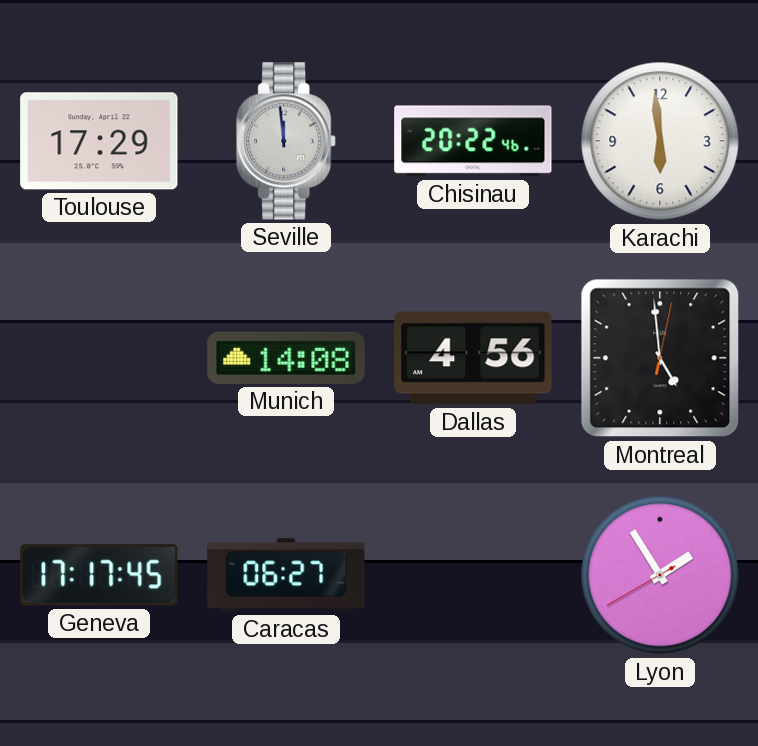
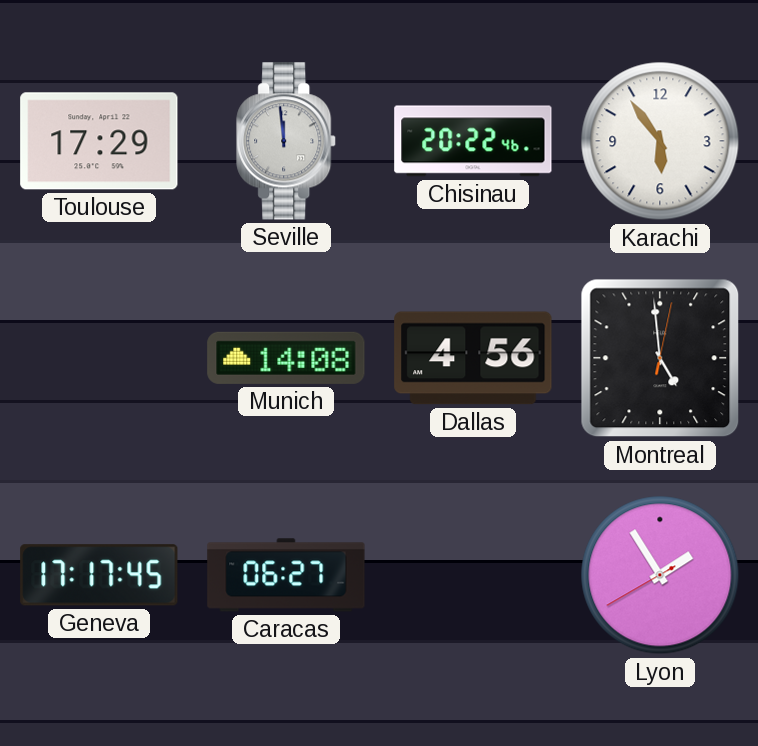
Karachi: 5:59 -> 5:54
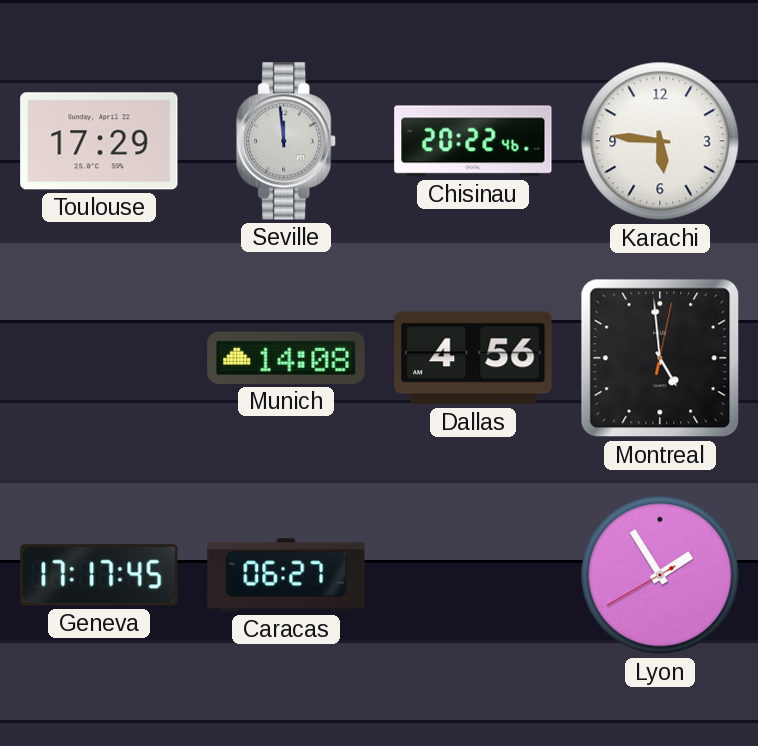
Karachi: 5:54 -> 5:46
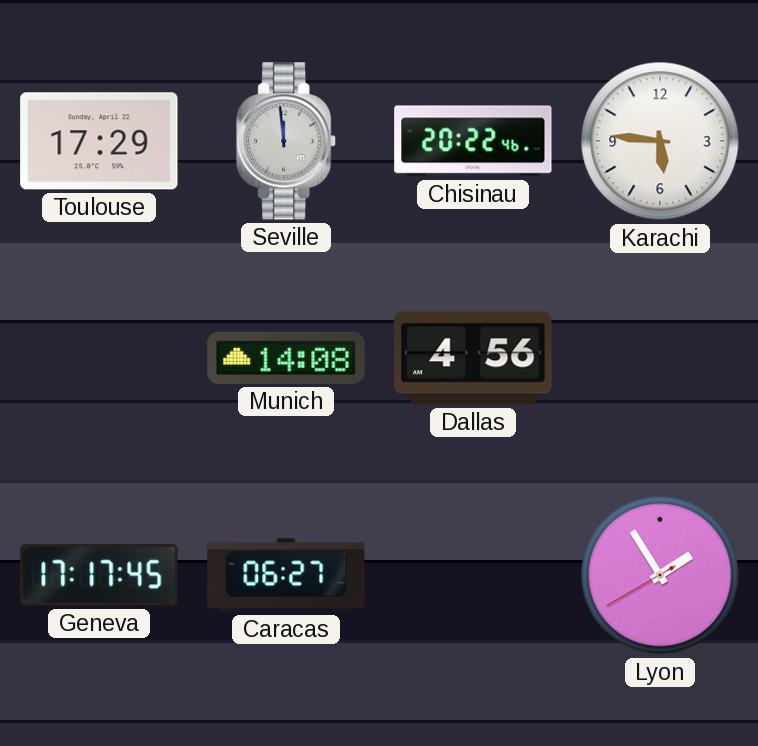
Montreal: 4:59 -> none
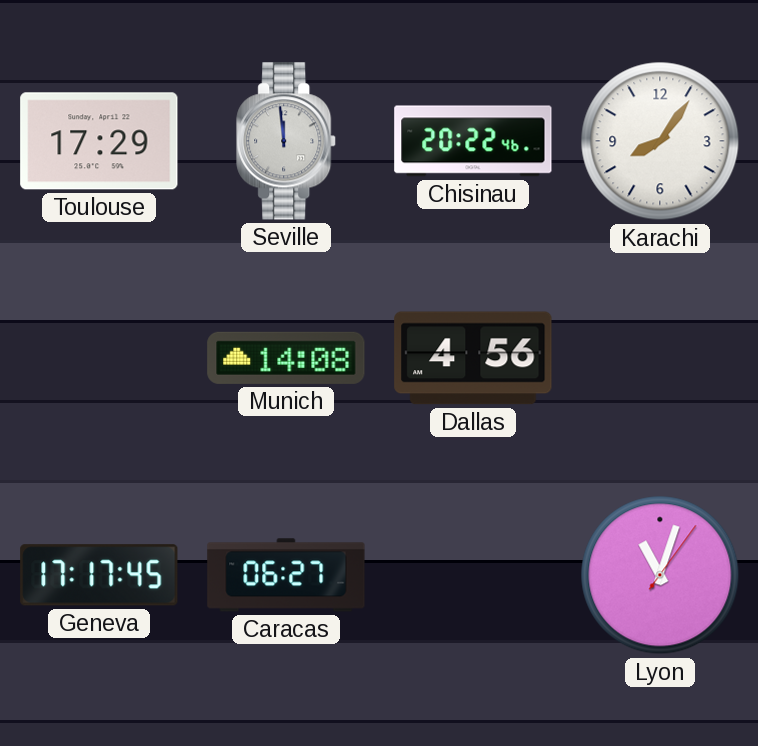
Karachi: 5:46 -> 8:06
Lyon: 1:54 -> 11:03
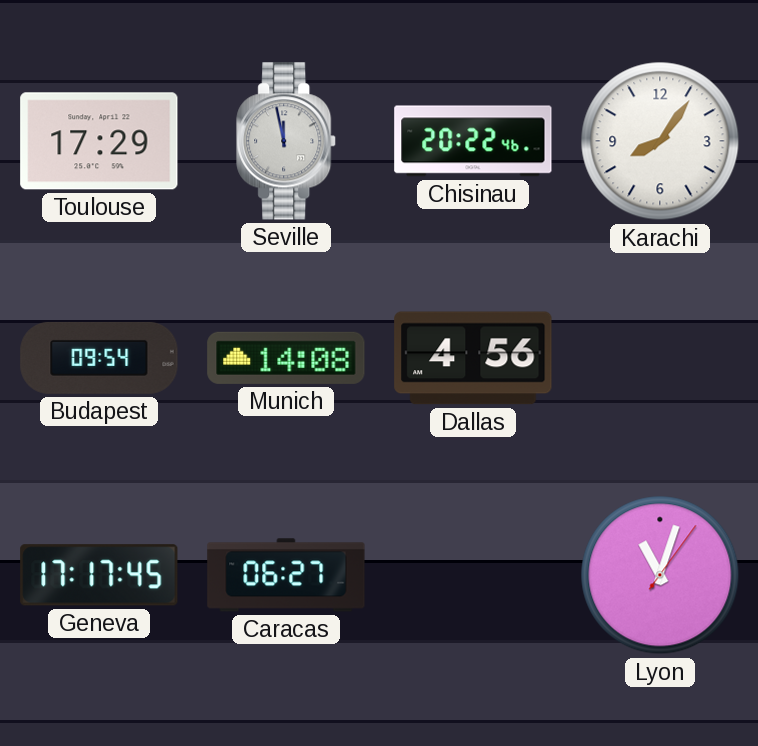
Seville: 11:59 -> 11:58
Budapest: none -> 09:54
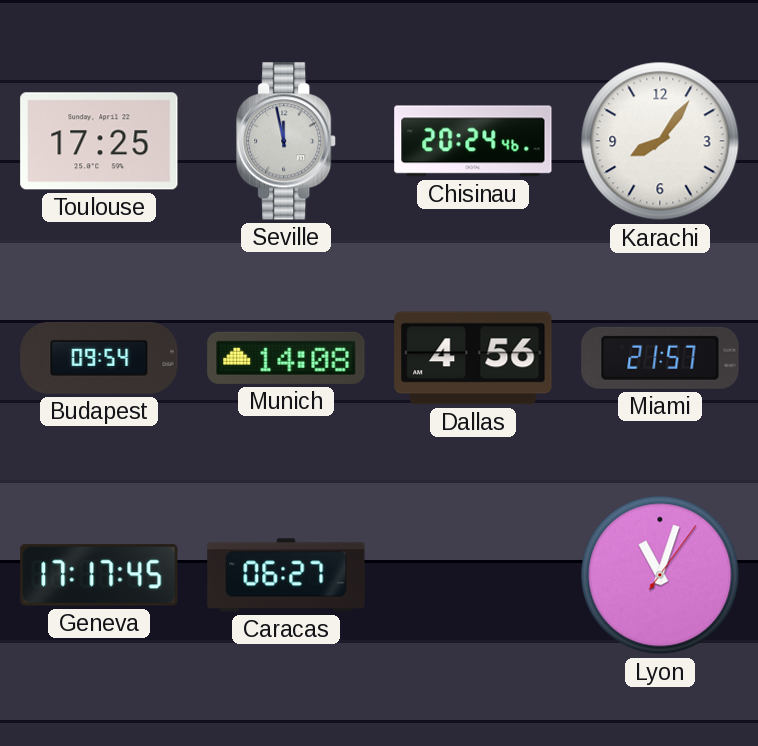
Toulouse: 17:29 -> 17:25
Chisinau: 20:22 -> 20:24
Miami: none -> 21:57
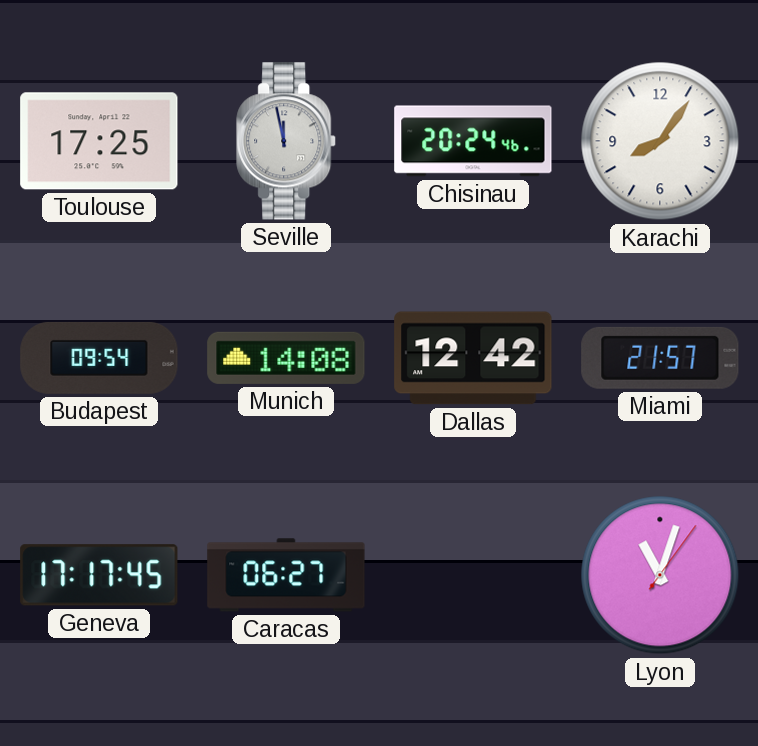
Dallas: 4:56 -> 12:42
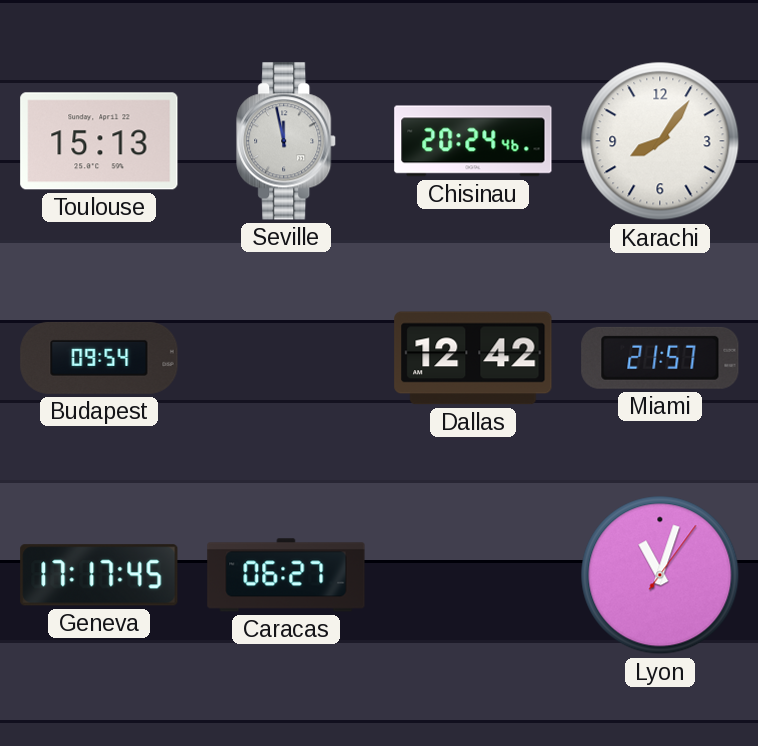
Toulouse: 17:25 -> 15:13
Munich: 14:08 -> none
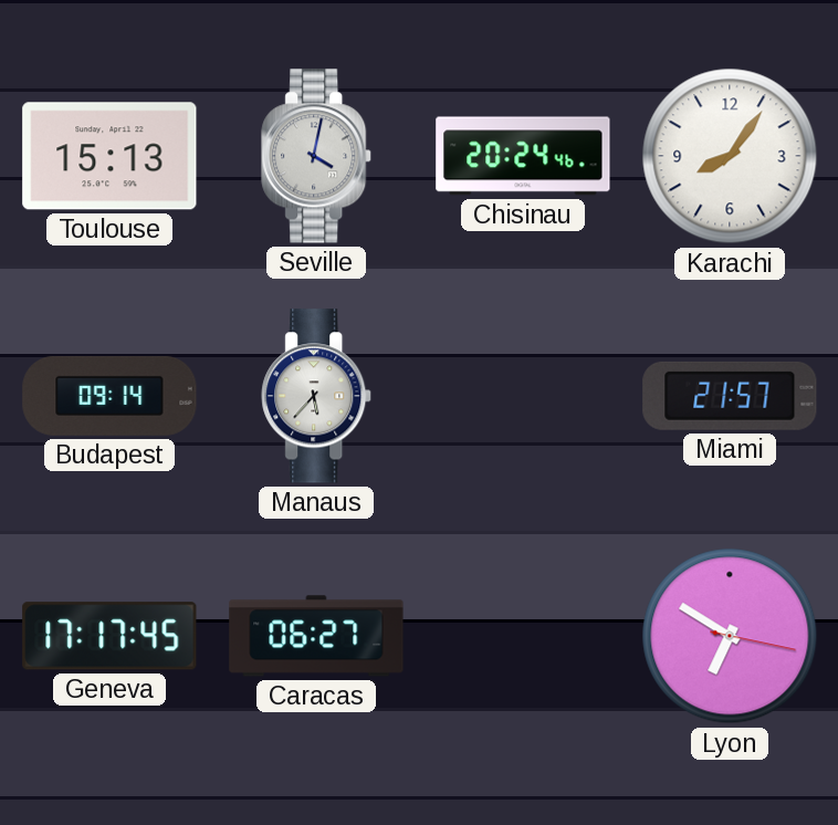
Seville: 11:58 -> 4:02
Budapest: 09:54 -> 09:14
Manaus: none -> 5:37
Dallas: 12:42 -> none
Lyon: 11:03 -> 6:50
